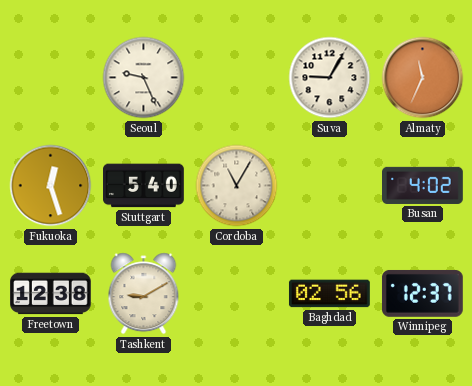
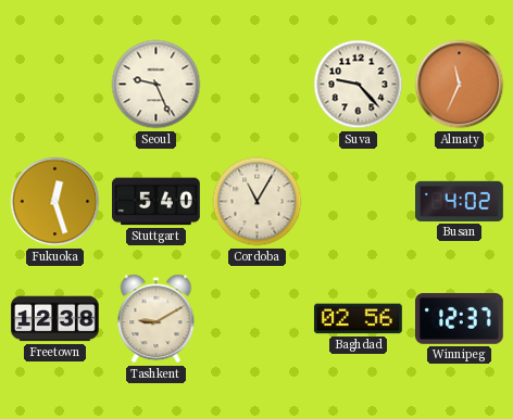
Suva: 9:05 -> 9:23
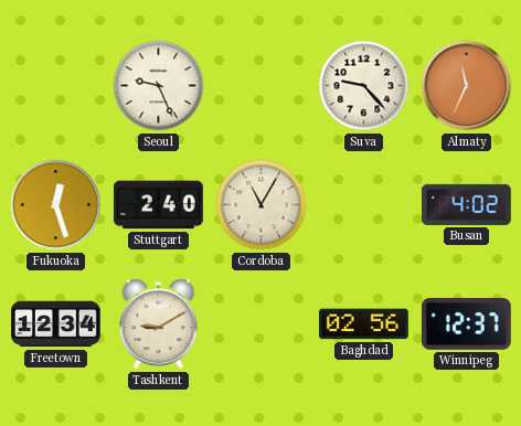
Stuttgart: 5:40 -> 2:40
Freetown: 12:38 -> 12:34
